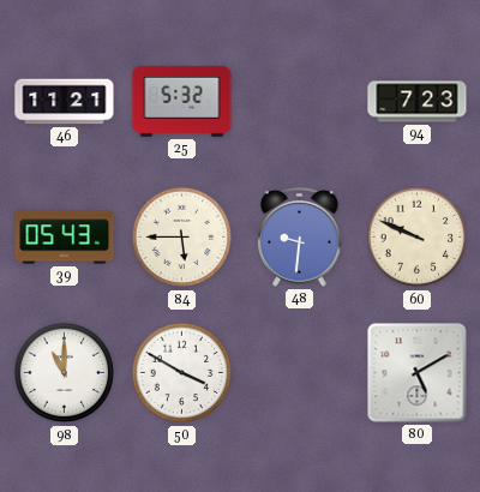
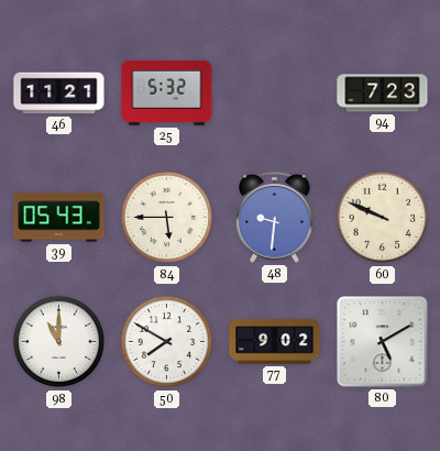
50: 3:50 -> 7:50
77: none -> 9:02
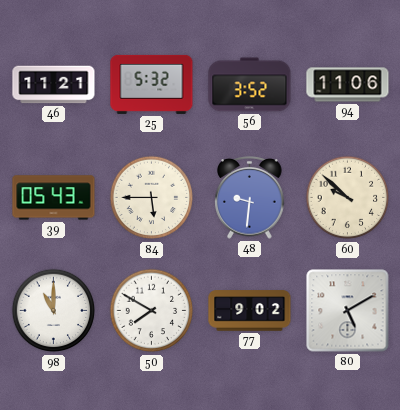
56: none -> 3:52
94: 7:23 -> 11:06
60: 9:49 -> 9:52
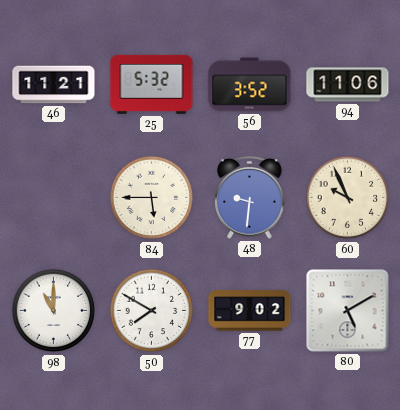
39: 05:43 -> none
60: 9:52 -> 9:56
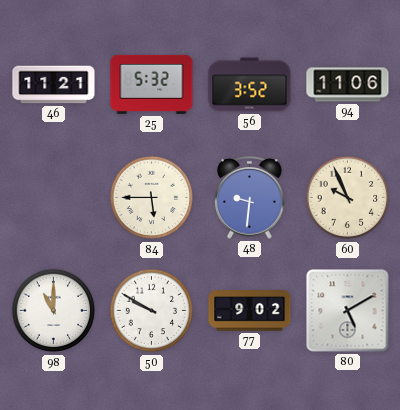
50: 7:50 -> 9:50
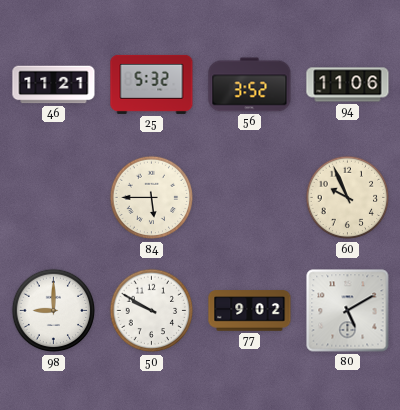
48: 9:31 -> none
98: 11:00 -> 9:00
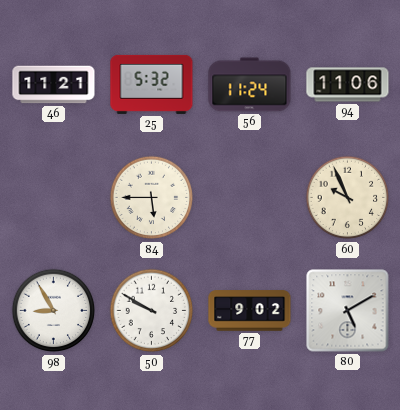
56: 3:52 -> 11:24
98: 9:00 -> 8:55
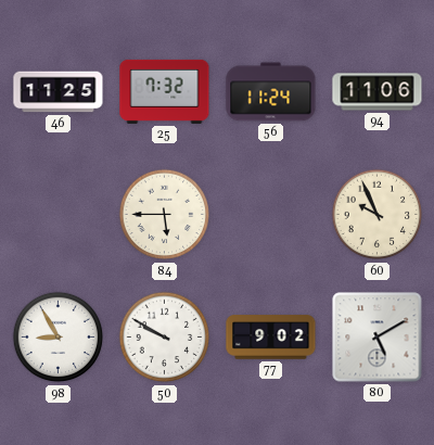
46: 11:21 -> 11:25
25: 5:32 -> 7:32
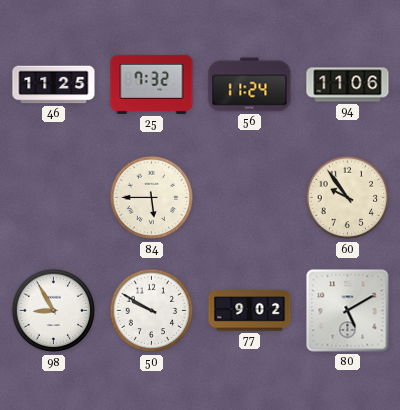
60: 9:56 -> 9:54
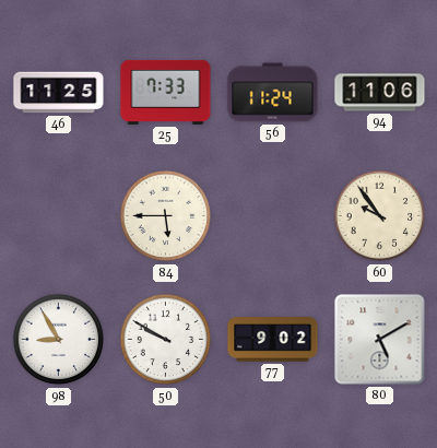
25: 7:32 -> 7:33
